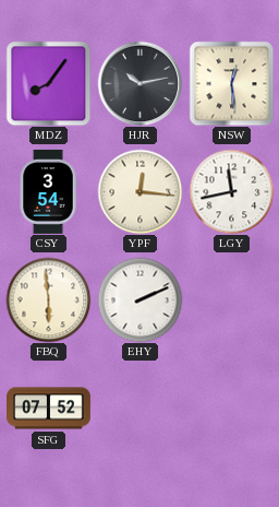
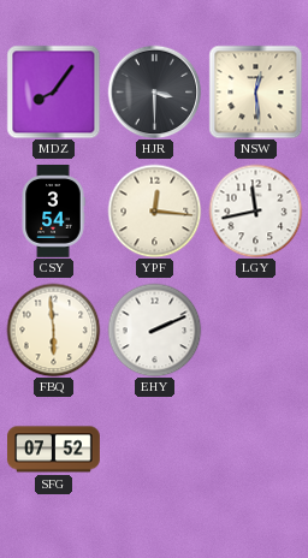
HJR: 10:13 -> 3:30
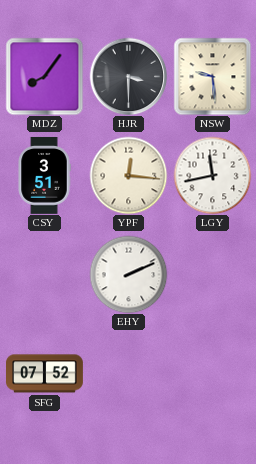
NSW: 12:29 -> 9:29
CSY: 3:54 -> 3:51
FBQ: 5:59 -> none
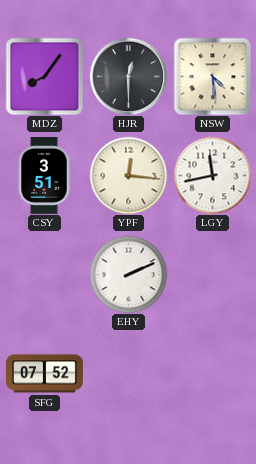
HJR: 3:30 -> 12:30
NSW: 9:29 -> 4:29
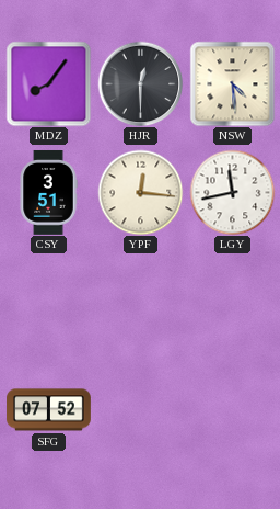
EHY: 2:11 -> none
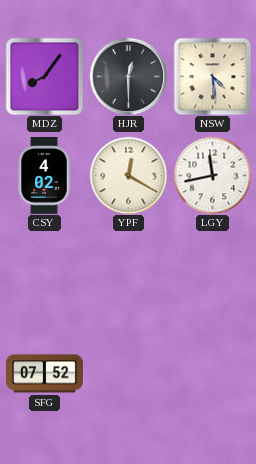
CSY: 3:51 -> 4:02
YPF: 12:16 -> 12:20
